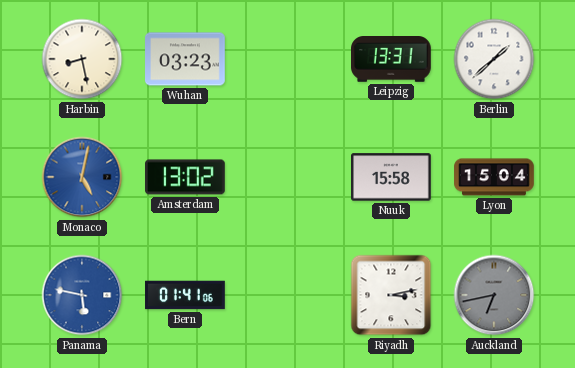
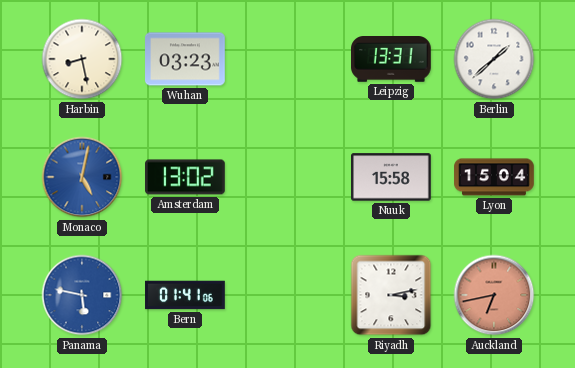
Auckland dial: grey -> salmon
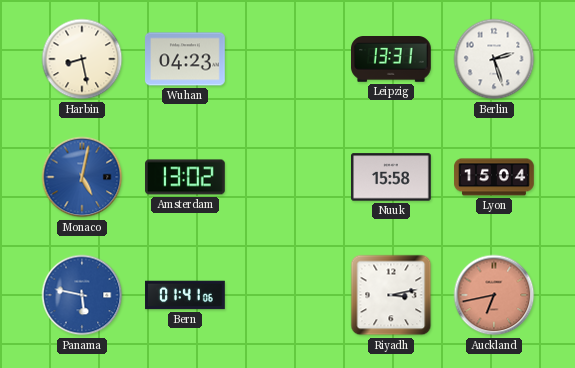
Wuhan: 03:23 -> 04:23
Berlin: 1:38 -> 2:27
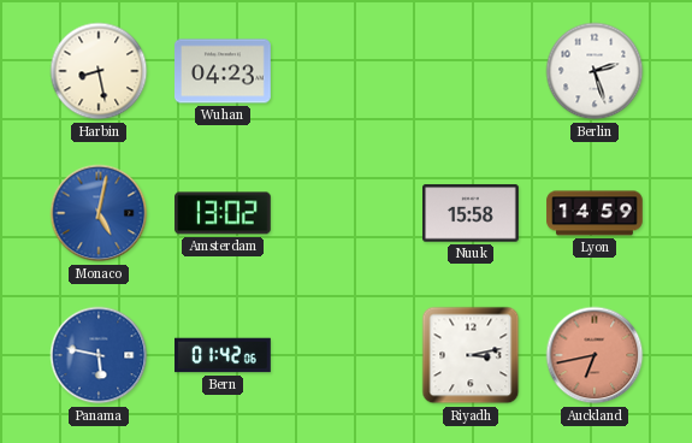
Leipzig: 13:31 -> none
Lyon: 15:04 -> 14:59
Bern: 01:41 -> 01:42
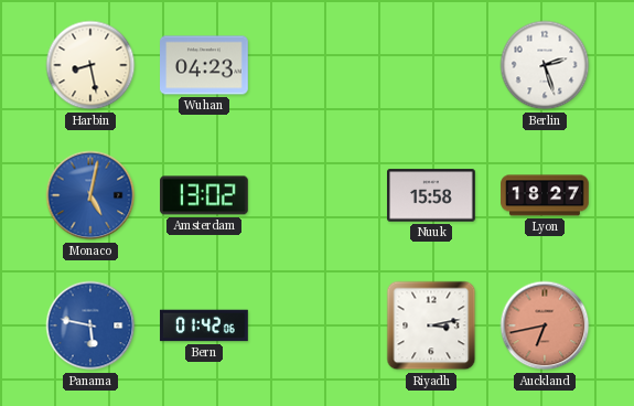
Lyon: 14:59 -> 18:27
